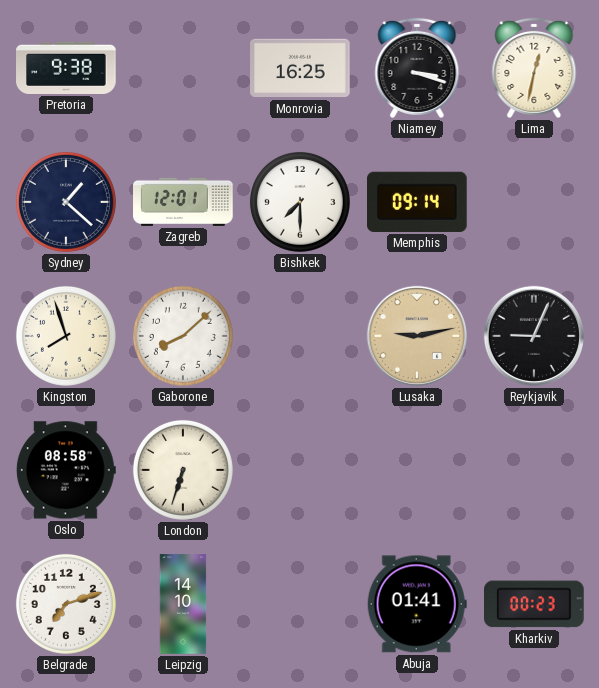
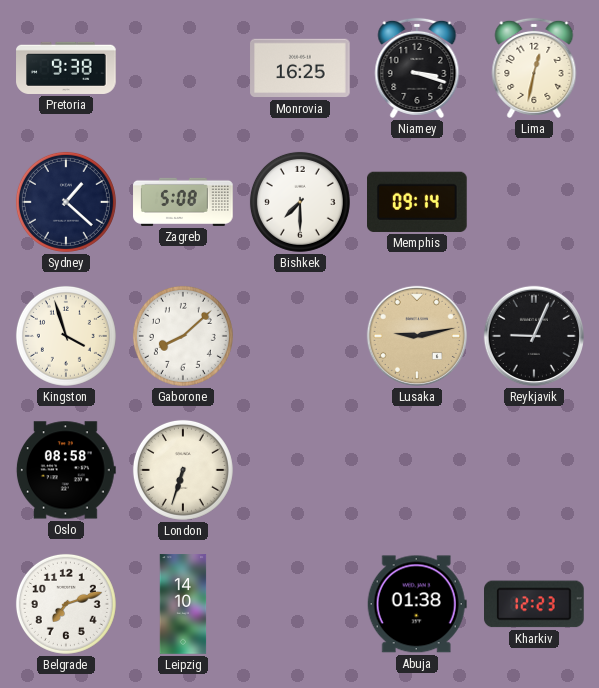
Zagreb: 12:01 -> 5:08
Kingston: 7:57 -> 3:57
Abuja: 01:41 -> 01:38
Kharkiv: 00:23 -> 12:23
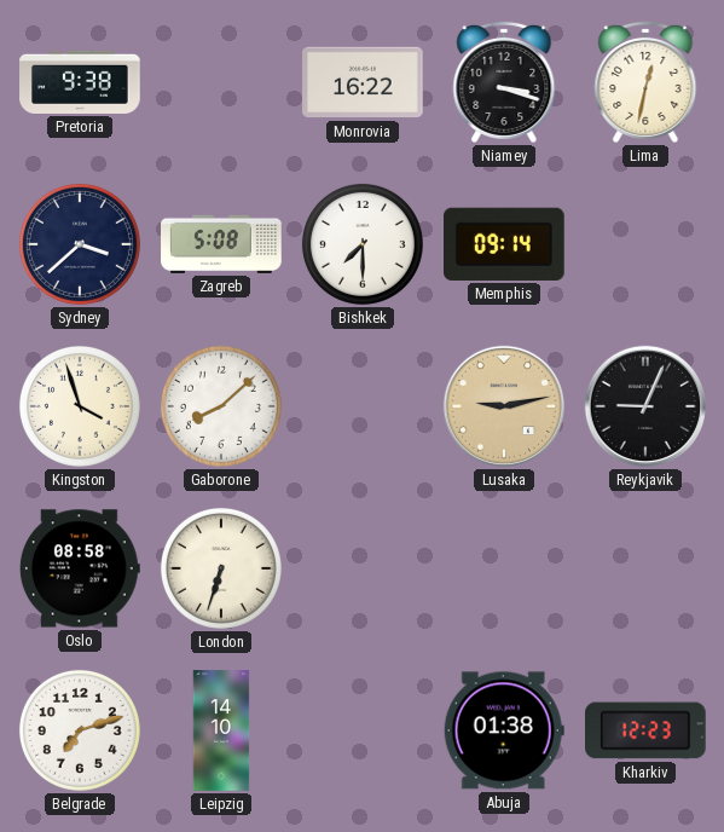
Monrovia: 16:25 -> 16:22
Sydney: 1:22 -> 3:38
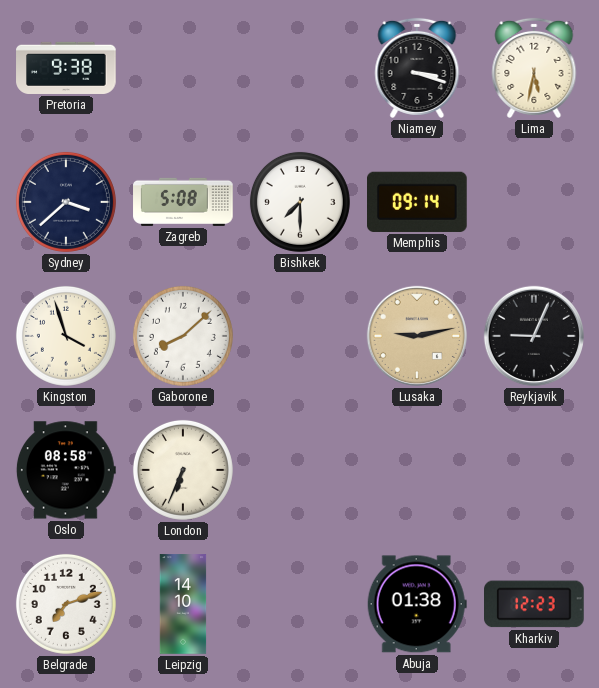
Monrovia: 16:22 -> none
Lima: 12:32 -> 5:32
London: 6:33 -> 6:34
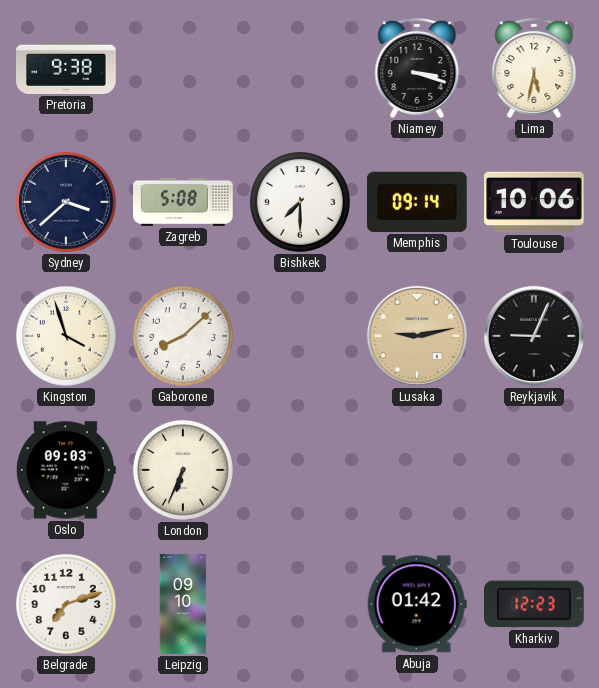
Toulouse: none -> 10:06
Oslo: 08:58 -> 09:03
Leipzig: 14:10 -> 09:10
Abuja: 01:38 -> 01:42
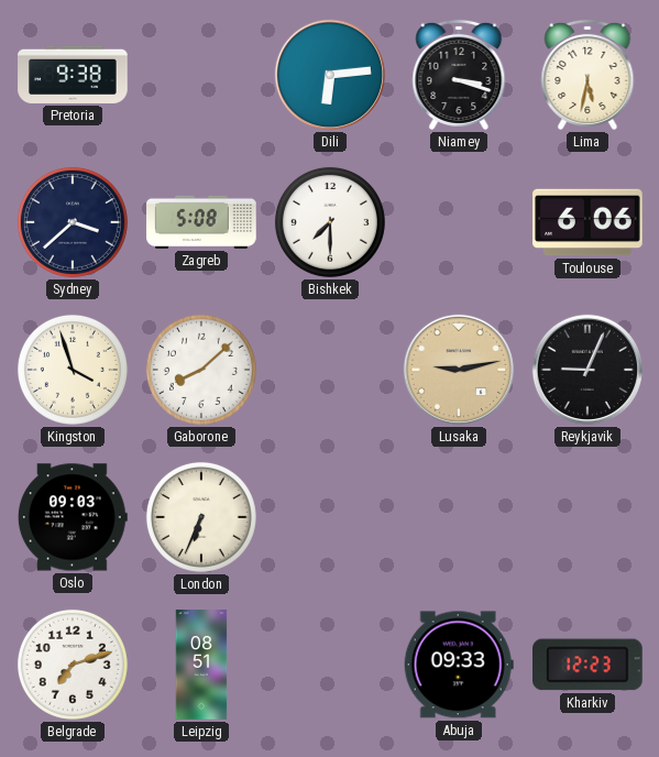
Dili: none -> 6:14
Memphis: 09:14 -> none
Toulouse: 10:06 -> 6:06
Leipzig: 09:10 -> 08:51
Abuja: 01:42 -> 09:33
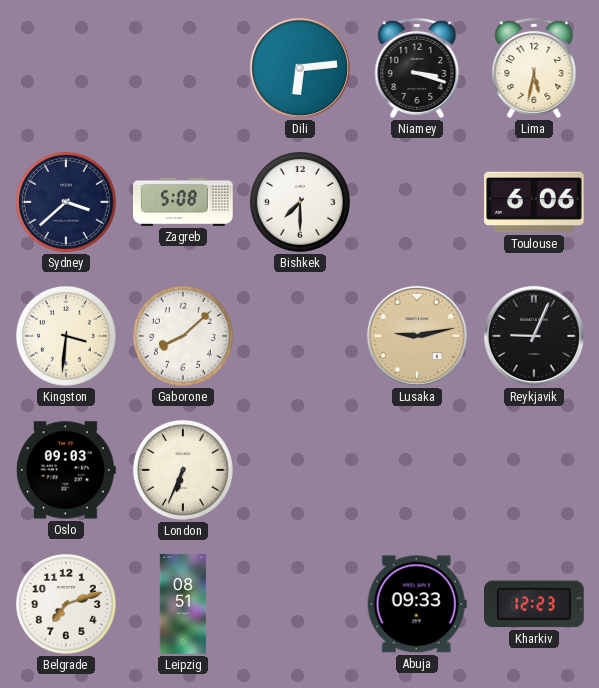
Pretoria: 9:38 -> none
Kingston: 3:57 -> 3:31
